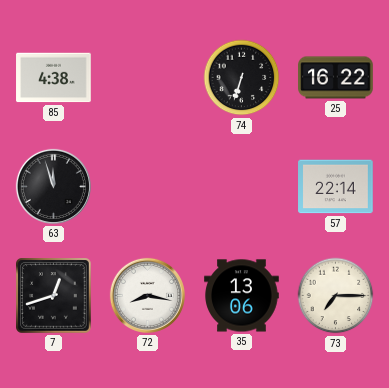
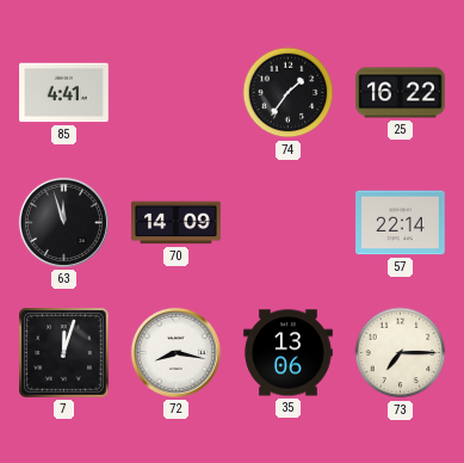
85: 4:38 -> 4:41
74: 6:33 -> 1:36
70: none -> 14:09
7: 12:42 -> 12:03
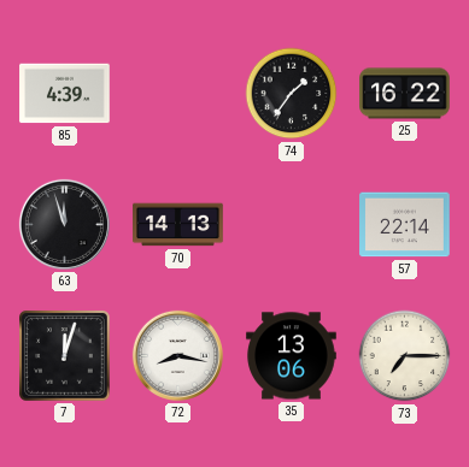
85: 4:41 -> 4:39
70: 14:09 -> 14:13
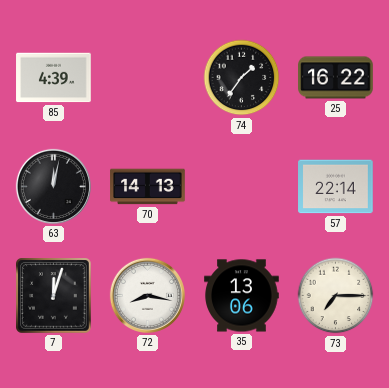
63: 11:57 -> 12:02
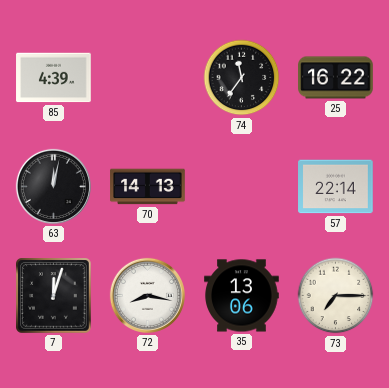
74: 1:36 -> 11:36
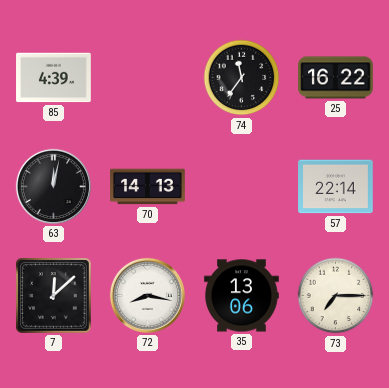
7: 12:03 -> 12:08
